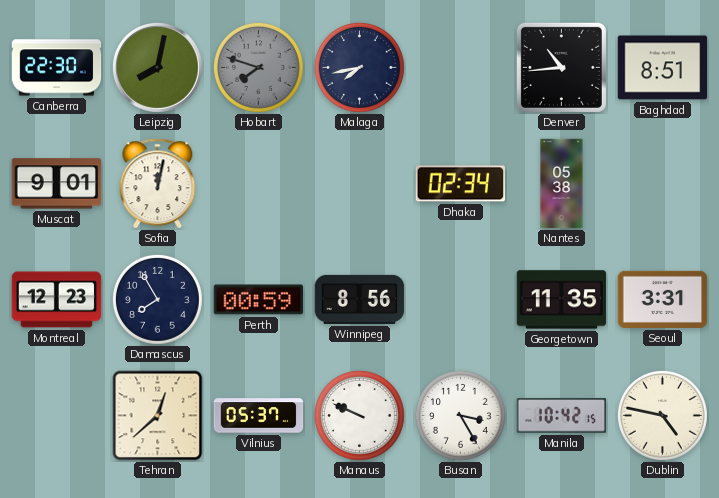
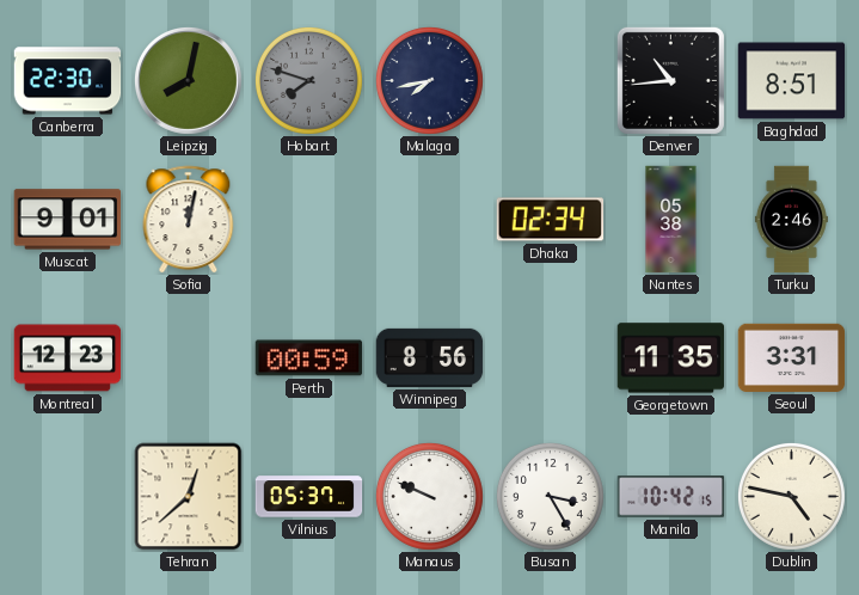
Turku: none -> 2:46
Damascus: 7:55 -> none
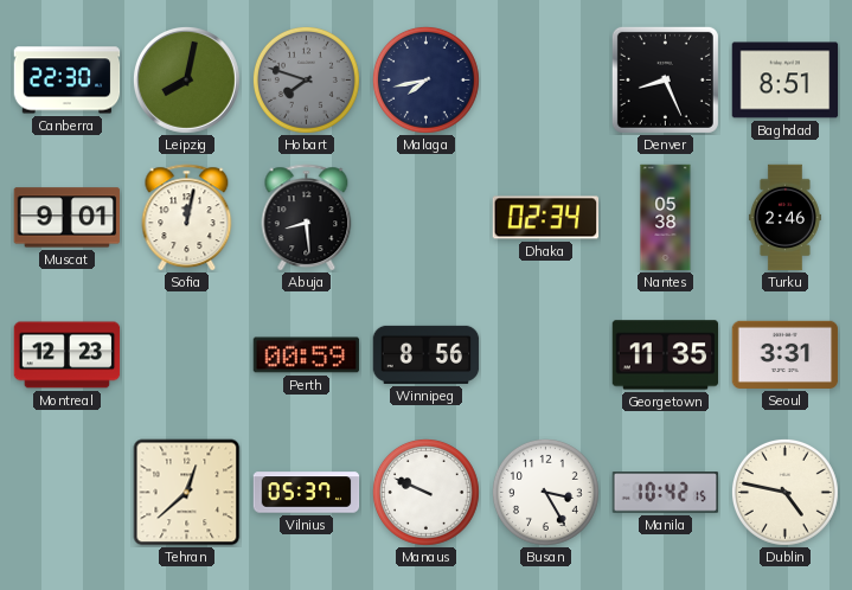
Denver: 10:44 -> 8:26
Abuja: none -> 8:29
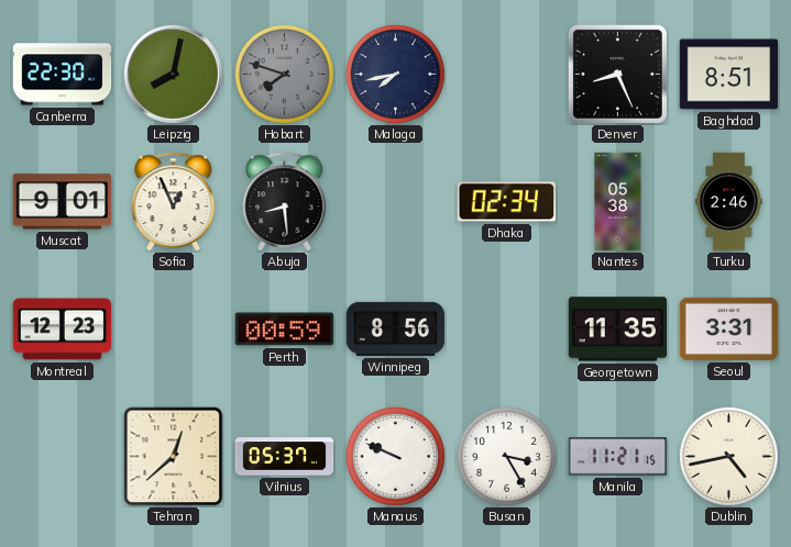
Sofia: 12:02 -> 12:56
Manila: 10:42 -> 11:21
Dublin: 4:47 -> 4:43
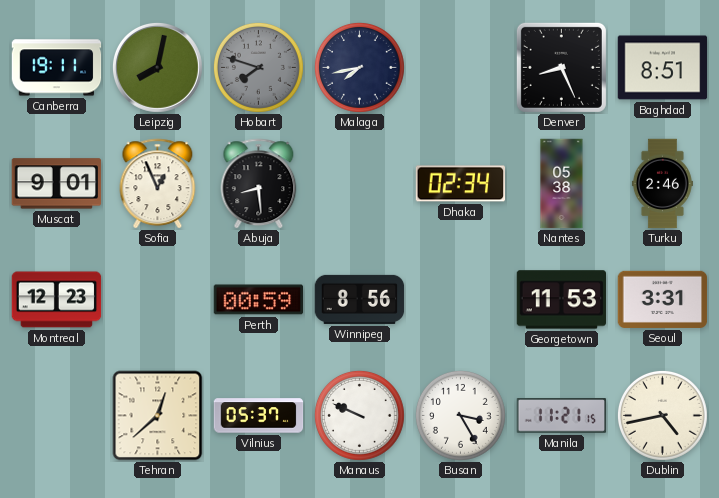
Canberra: 22:30 -> 19:11
Georgetown: 11:35 -> 11:53
